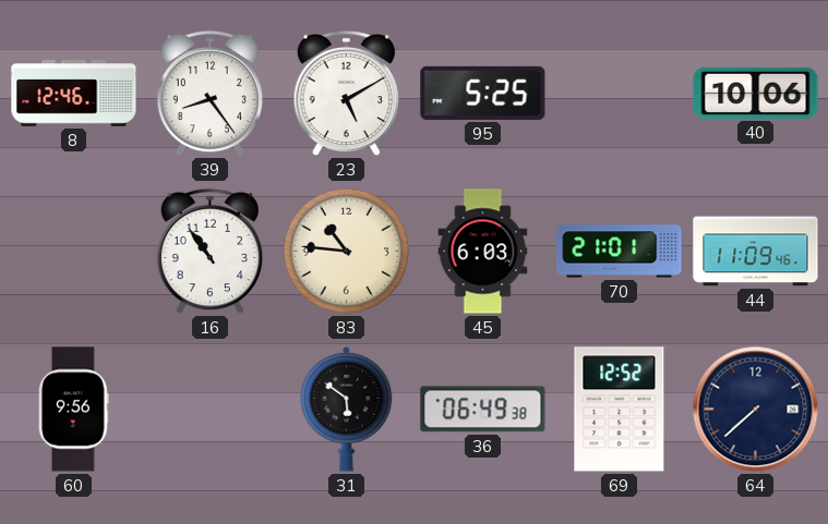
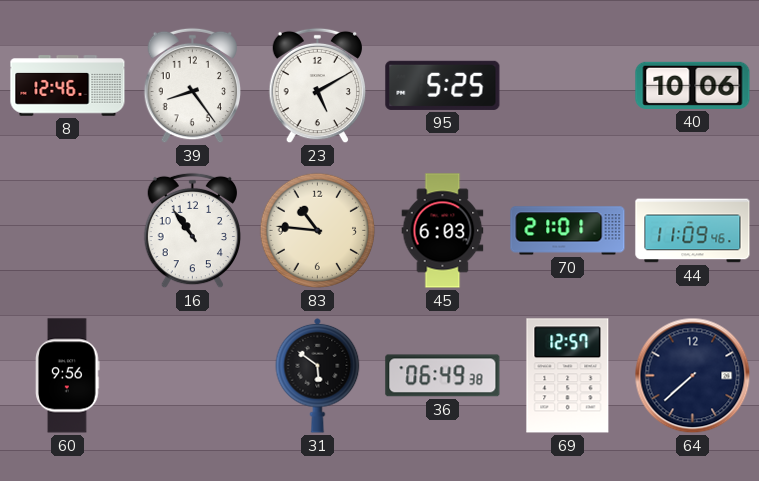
69: 12:52 -> 12:57
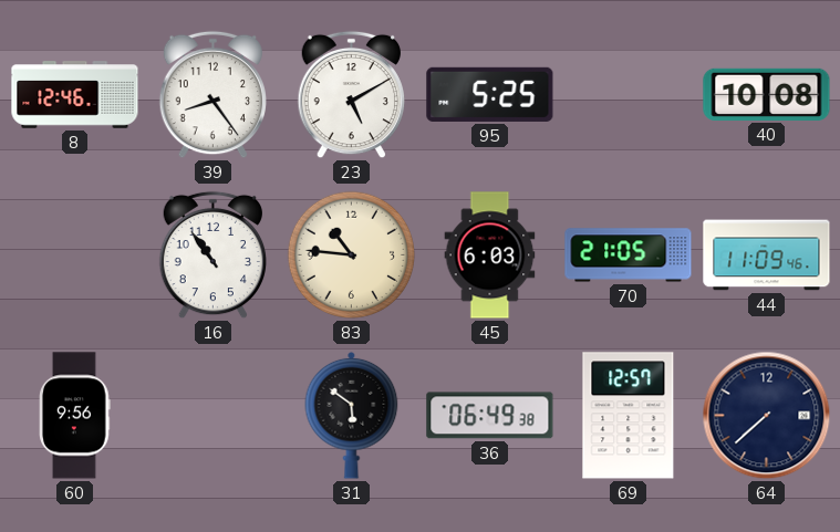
40: 10:06 -> 10:08
70: 21:01 -> 21:05
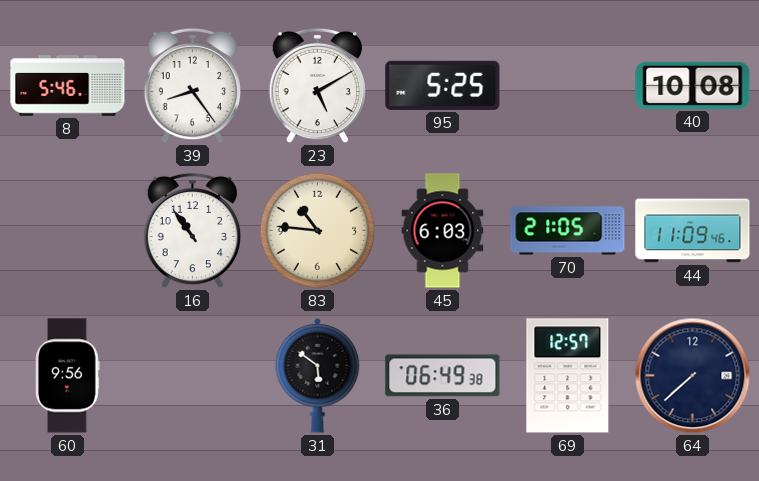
8: 12:46 -> 5:46
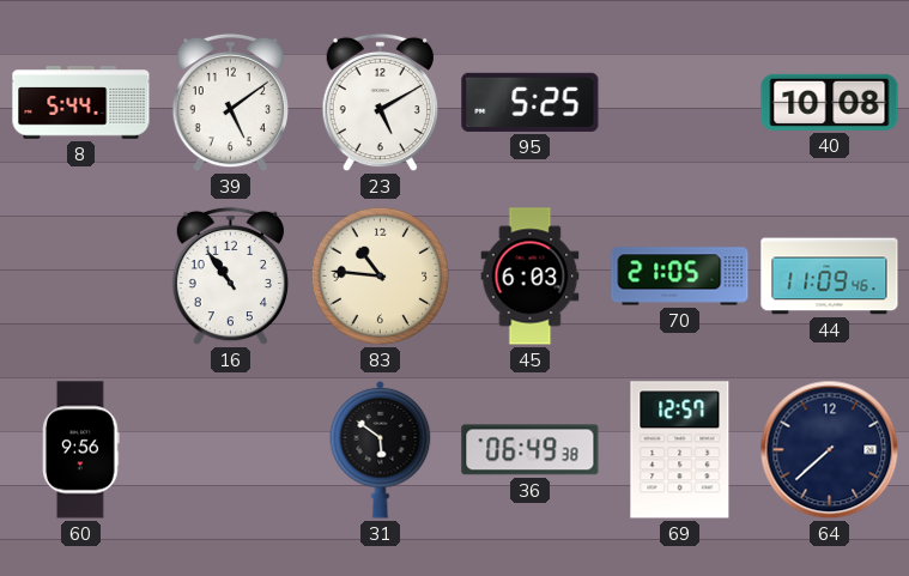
8: 5:46 -> 5:44
39: 8:24 -> 5:09
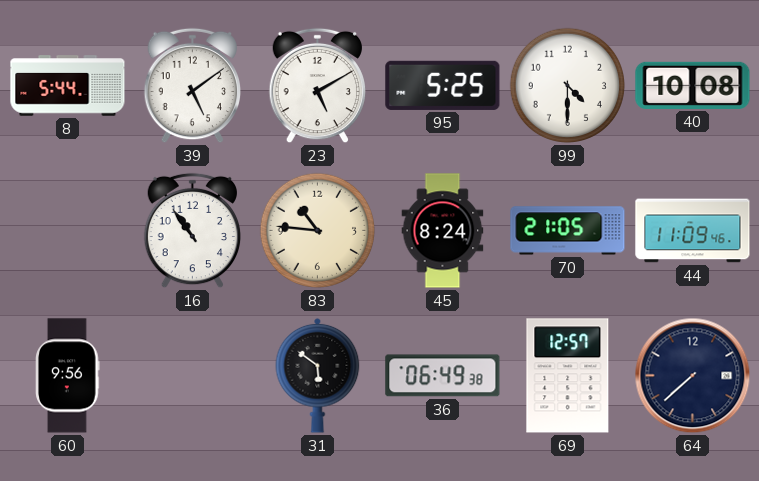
99: none -> 4:30
45: 6:03 -> 8:24
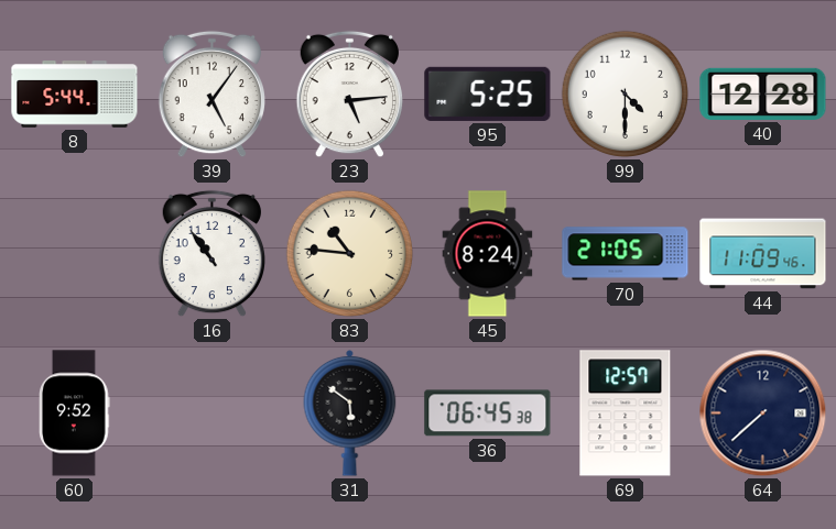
39: 5:09 -> 5:06
23: 5:10 -> 5:14
40: 10:08 -> 12:28
60: 9:56 -> 9:52
36: 06:49 -> 06:45
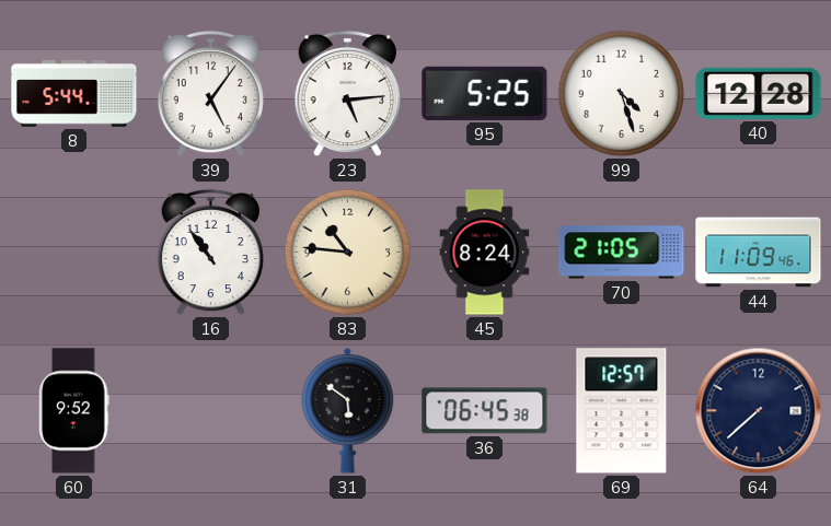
99: 4:30 -> 4:27
